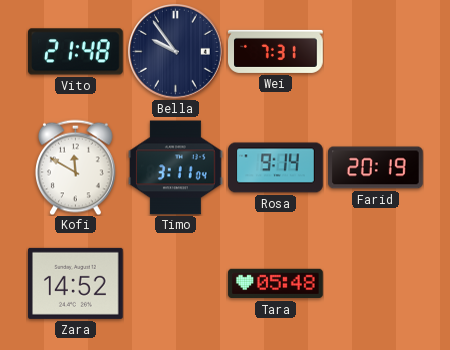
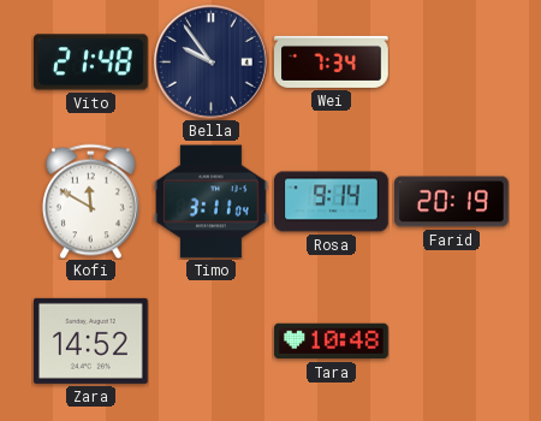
Wei: 7:31 -> 7:34
Tara: 05:48 -> 10:48
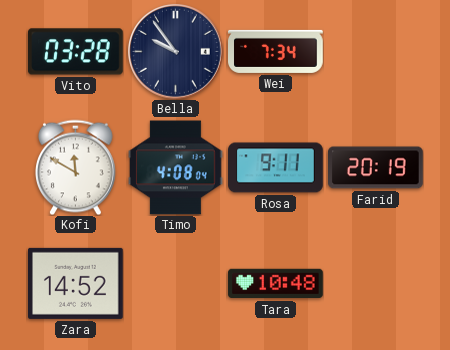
Vito: 21:48 -> 03:28
Timo: 3:11 -> 4:08
Rosa: 9:14 -> 9:11
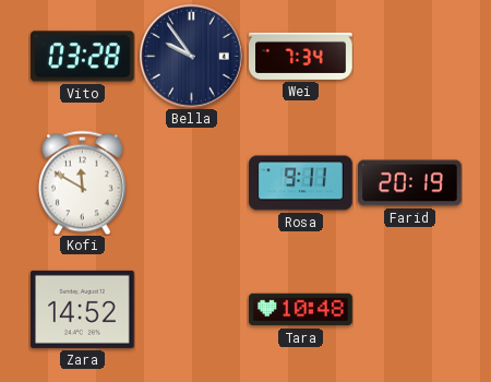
Timo: 4:08 -> none
